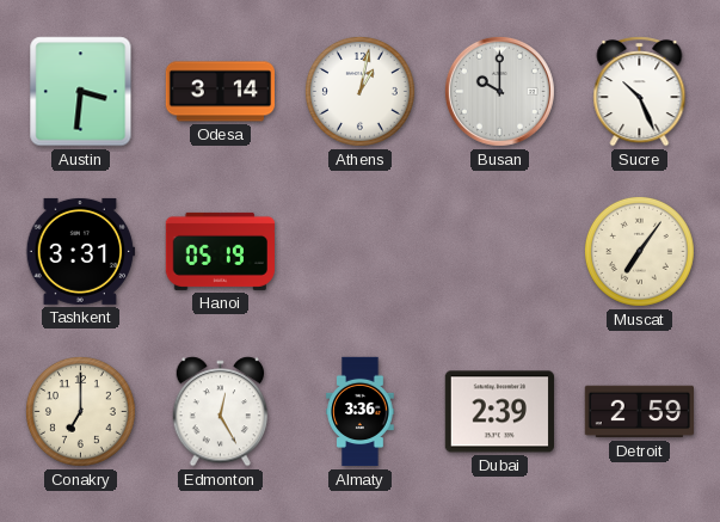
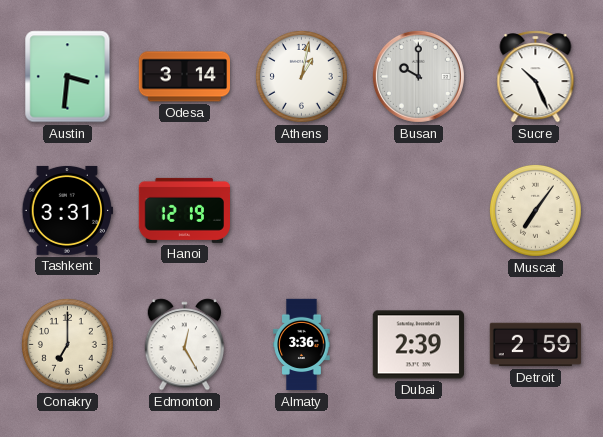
Hanoi: 05:19 -> 12:19
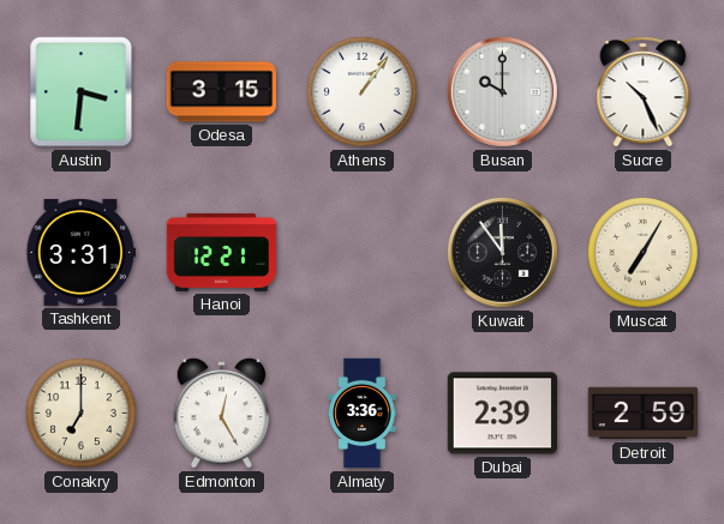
Odesa: 3:14 -> 3:15
Athens: 1:02 -> 1:06
Hanoi: 12:19 -> 12:21
Kuwait: none -> 11:54
Muscat: 7:06 -> 7:05
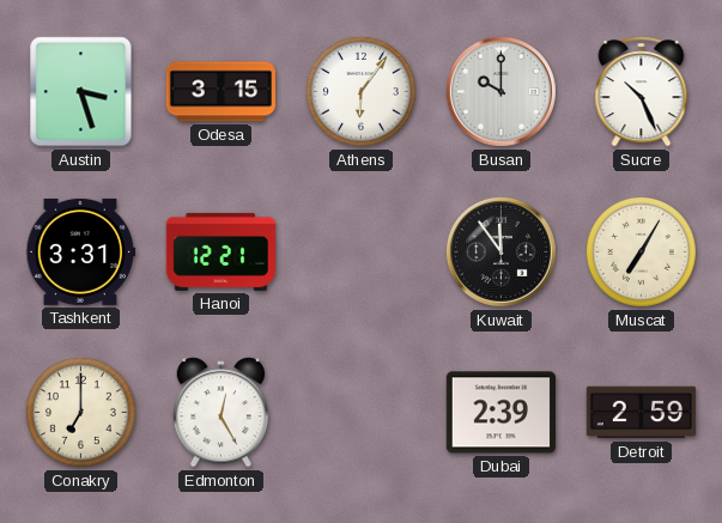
Austin: 3:31 -> 3:27
Athens: 1:06 -> 6:06
Almaty: 3:36 -> none
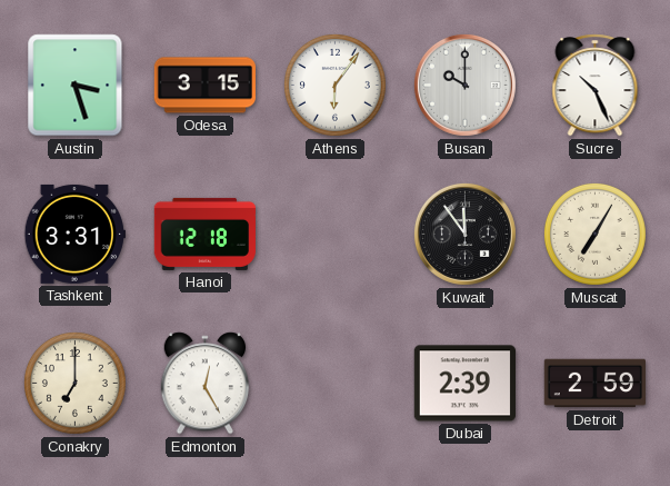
Hanoi: 12:21 -> 12:18
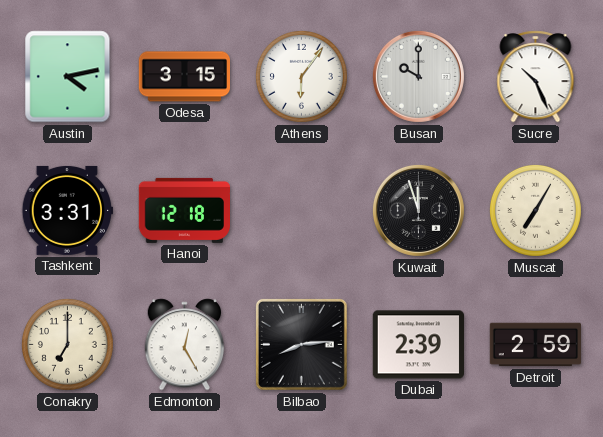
Austin: 3:27 -> 4:13
Kuwait: 11:54 -> 11:57
Bilbao: none -> 8:14
